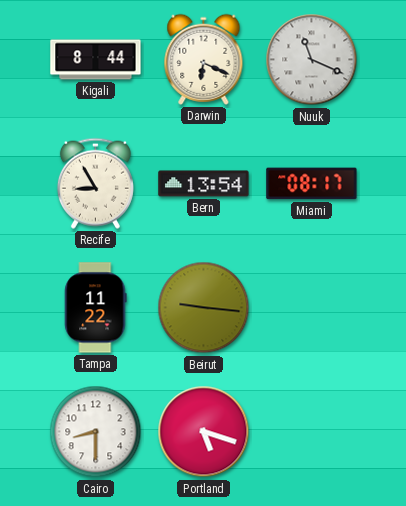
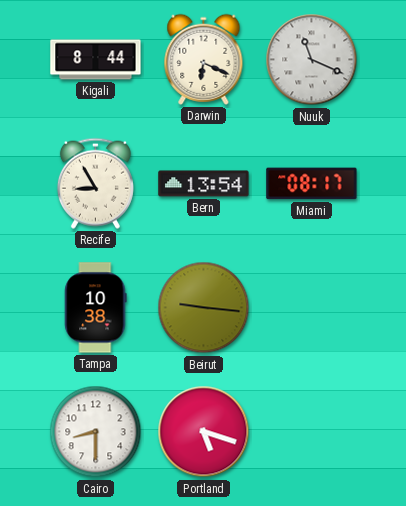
Tampa: 11:22 -> 10:38
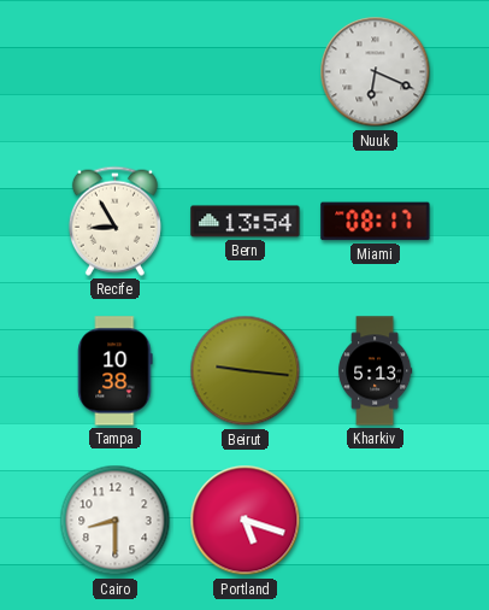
Kigali: 8:44 -> none
Darwin: 6:19 -> none
Nuuk: 11:19 -> 6:19
Kharkiv: none -> 5:13
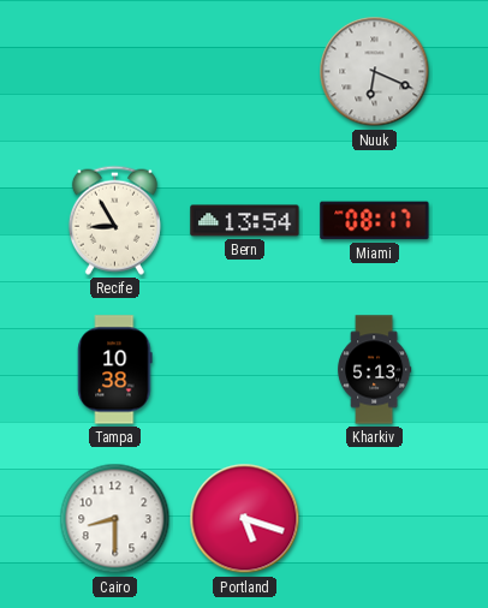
Beirut: 9:16 -> none
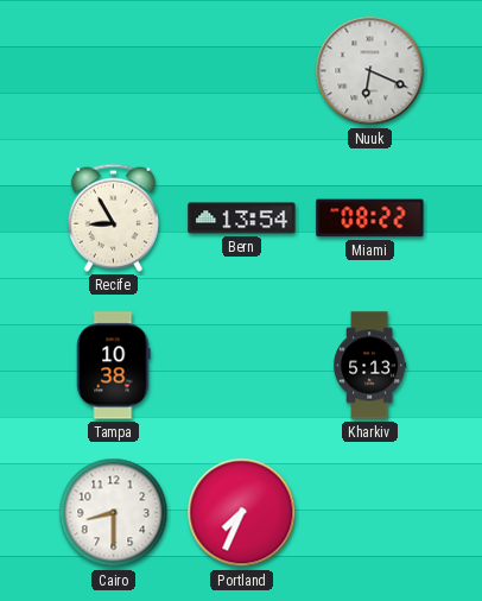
Miami: 08:17 -> 08:22
Portland: 5:18 -> 7:34
